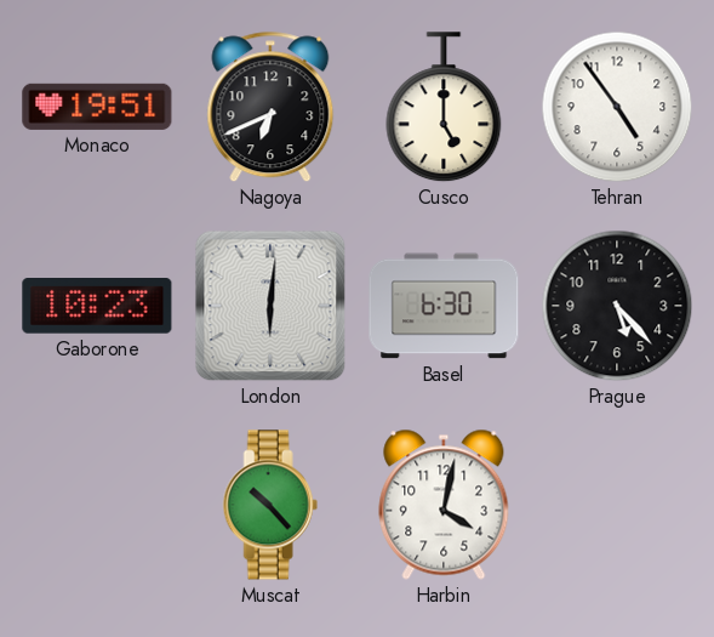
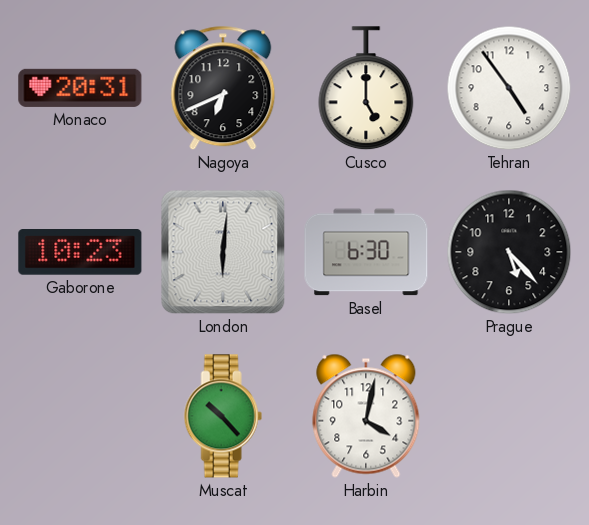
Monaco: 19:51 -> 20:31
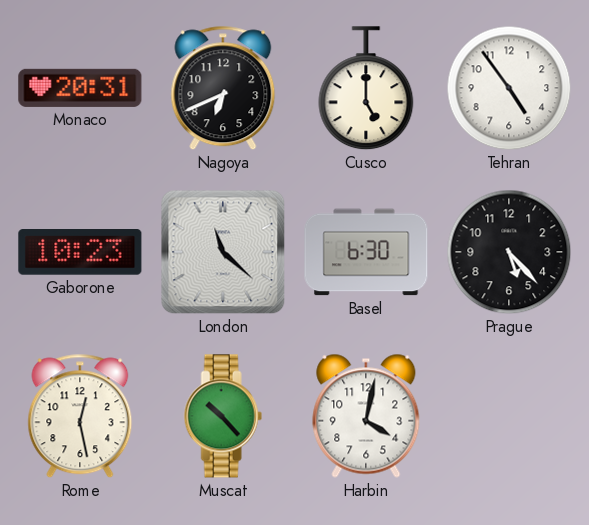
London: 6:01 -> 11:22
Rome: none -> 12:28
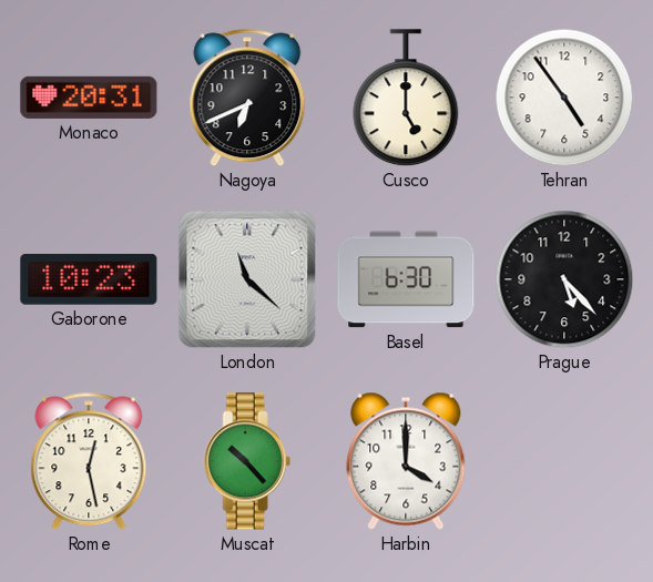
Harbin: 4:02 -> 4:00
